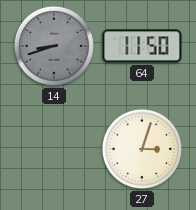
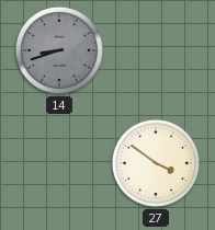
64: 11:50 -> none
27: 3:03 -> 3:51
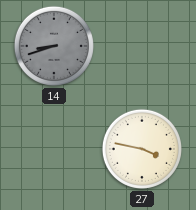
27: 3:51 -> 3:47
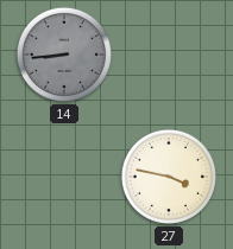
14: 8:42 -> 8:44
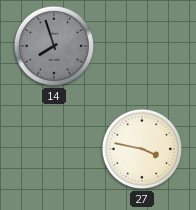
14: 8:44 -> 7:57
